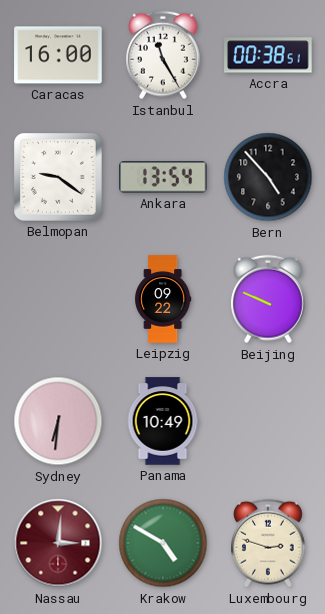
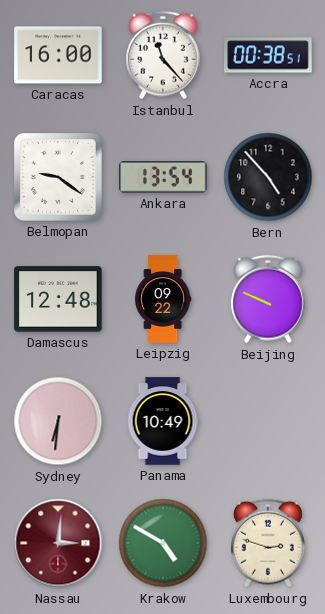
Istanbul: 11:25 -> 11:23
Damascus: none -> 12:48
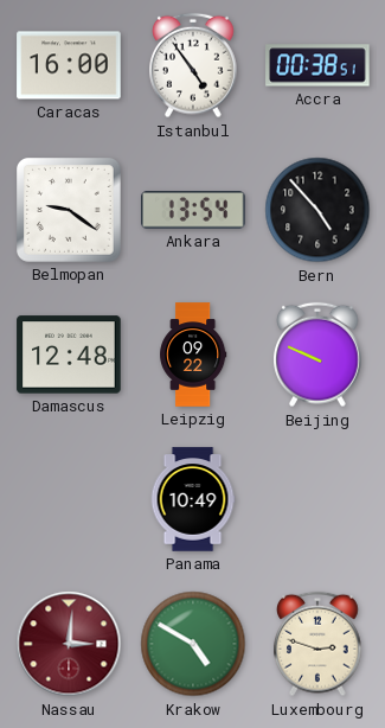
Istanbul: 11:23 -> 4:54
Sydney: 6:31 -> none
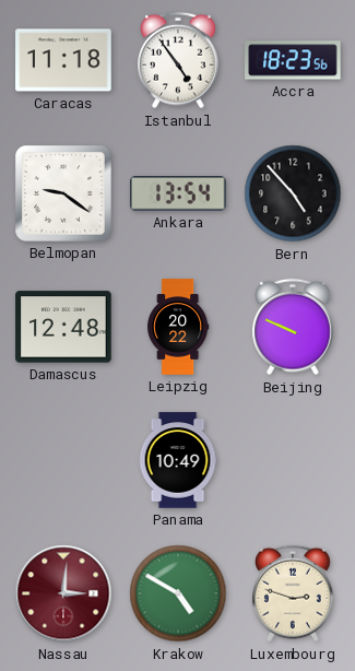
Caracas: 16:00 -> 11:18
Accra: 00:38 -> 18:23
Leipzig: 09:22 -> 20:22
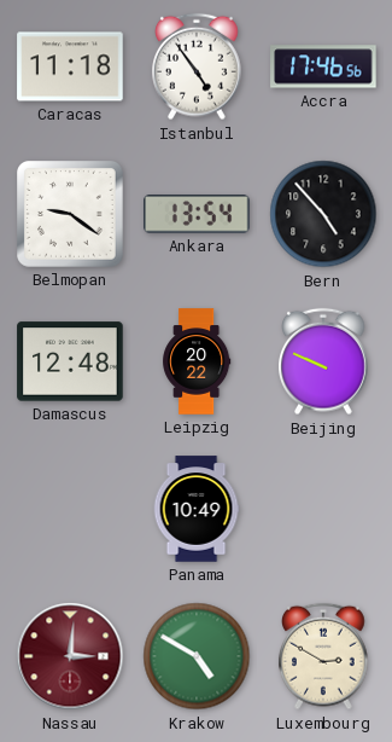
Accra: 18:23 -> 17:46
Luxembourg: 2:48 -> 2:50
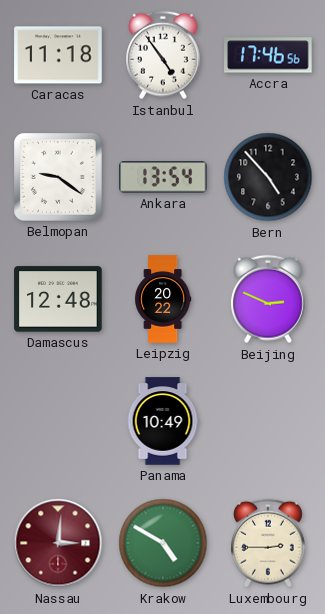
Beijing: 9:49 -> 2:49
Luxembourg: 2:50 -> 2:45
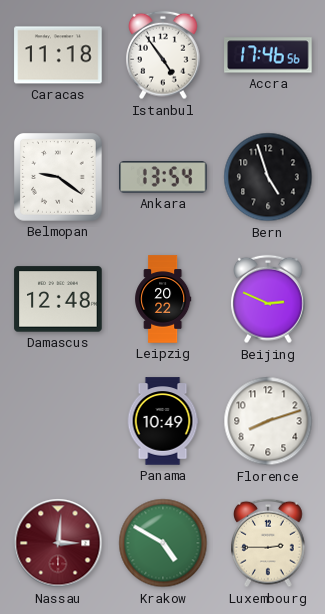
Bern: 4:53 -> 4:57
Florence: none -> 8:12
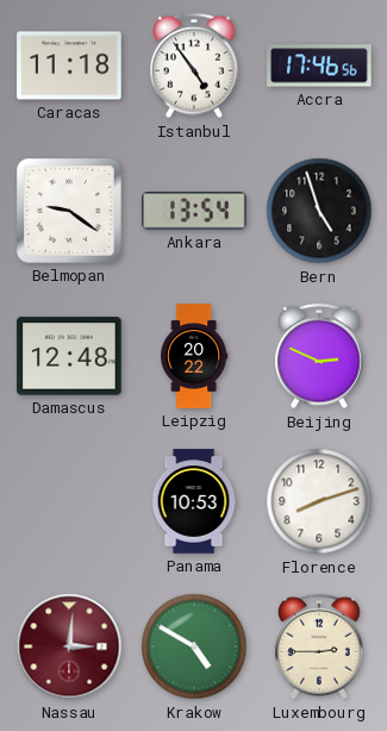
Panama: 10:49 -> 10:53
